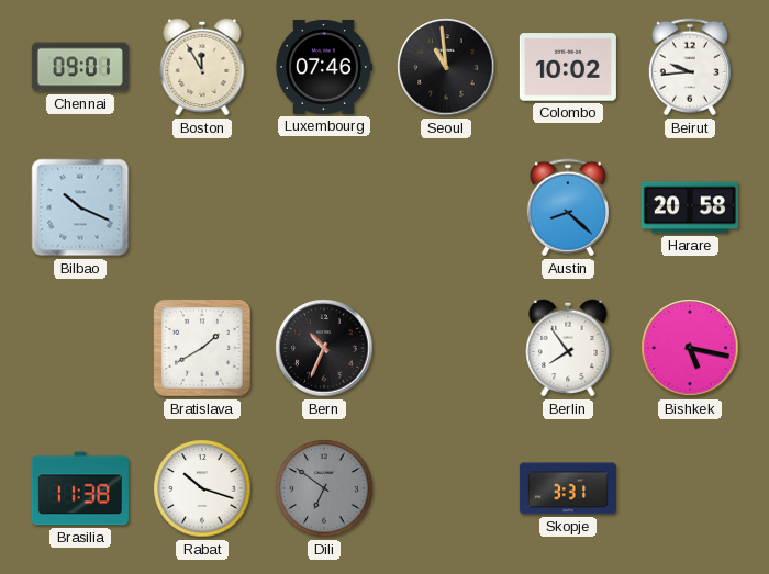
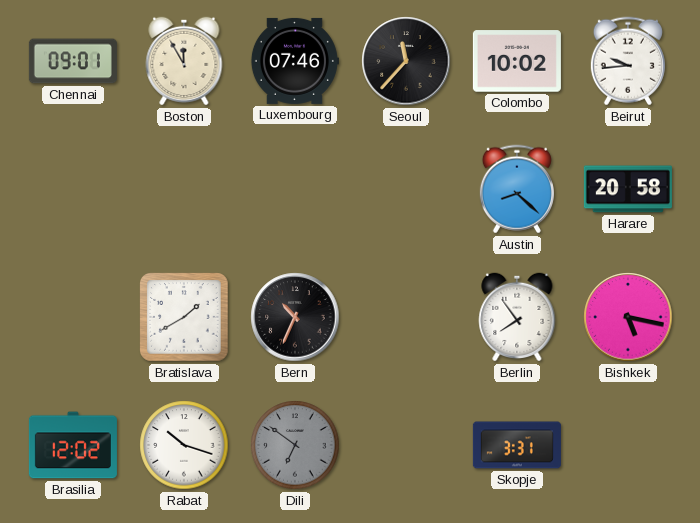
Seoul: 10:59 -> 11:37
Bilbao: 10:19 -> none
Brasilia: 11:38 -> 12:02
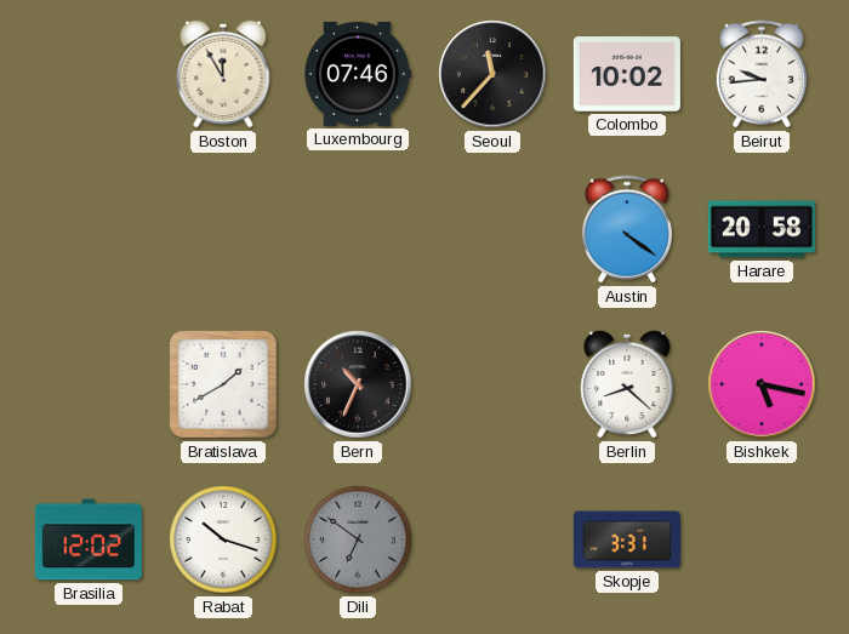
Chennai: 09:01 -> none
Austin: 8:22 -> 4:21
Berlin: 7:54 -> 8:22
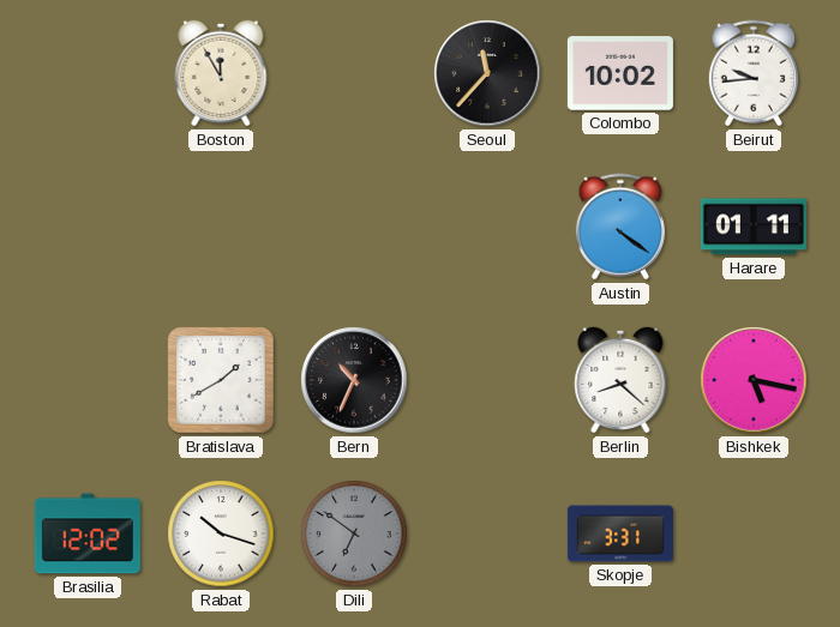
Luxembourg: 07:46 -> none
Harare: 20:58 -> 01:11
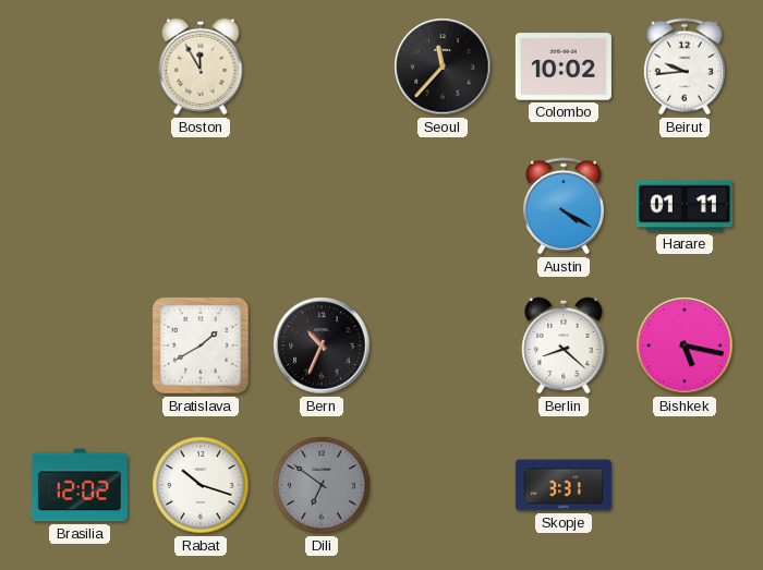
Austin: 4:21 -> 4:20
